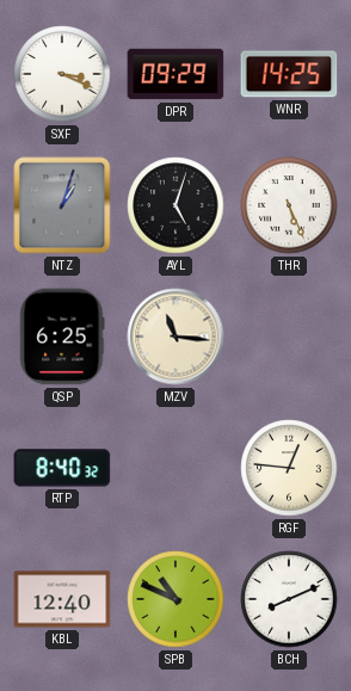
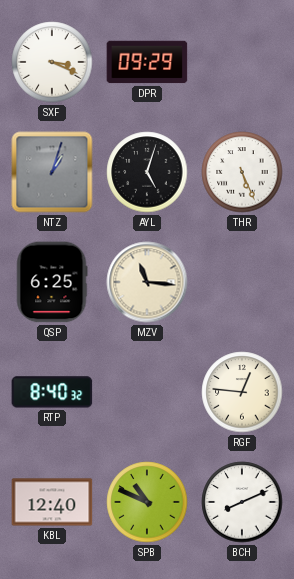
WNR: 14:25 -> none
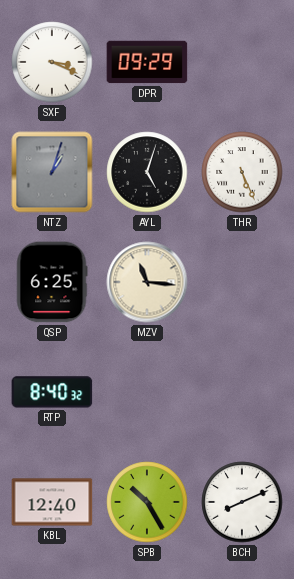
RGF: 12:46 -> none
SPB: 10:49 -> 10:25
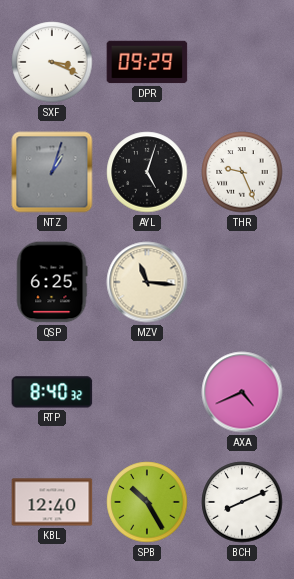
THR: 5:26 -> 9:26
AXA: none -> 4:41
